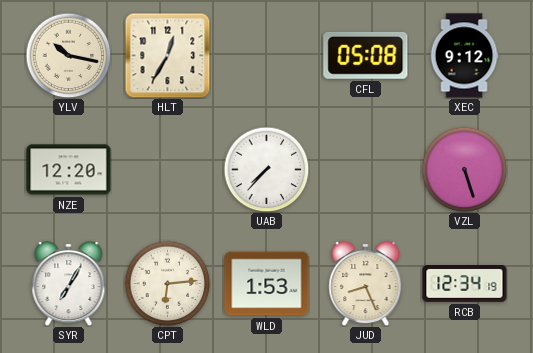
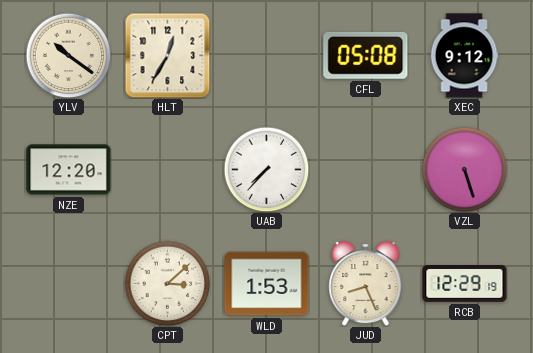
YLV: 10:17 -> 10:21
SYR: 7:05 -> none
CPT: 6:14 -> 3:08
RCB: 12:34 -> 12:29
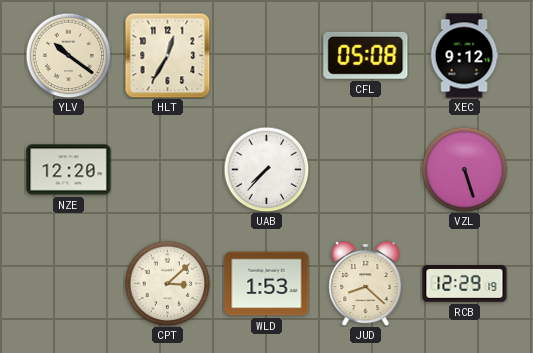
JUD: 8:26 -> 8:22
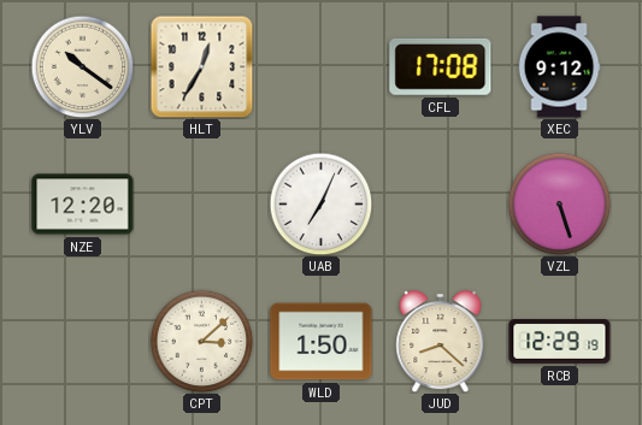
CFL: 05:08 -> 17:08
UAB: 7:37 -> 7:04
WLD: 1:53 -> 1:50
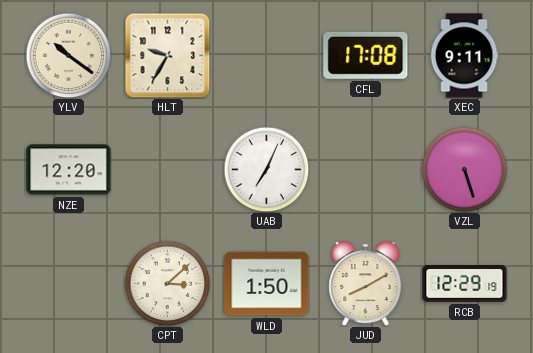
HLT: 12:35 -> 9:35
XEC: 9:12 -> 9:11
JUD: 8:22 -> 8:10
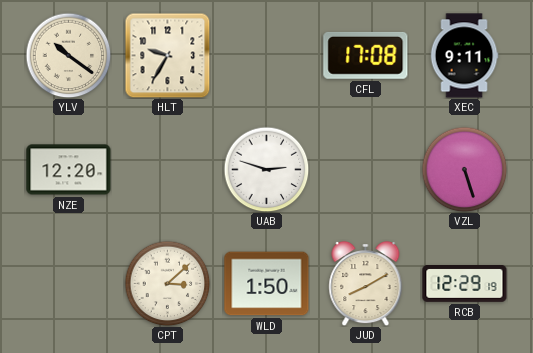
UAB: 7:04 -> 2:48
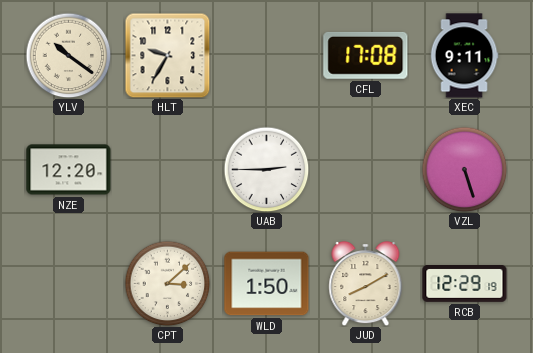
UAB: 2:48 -> 2:45
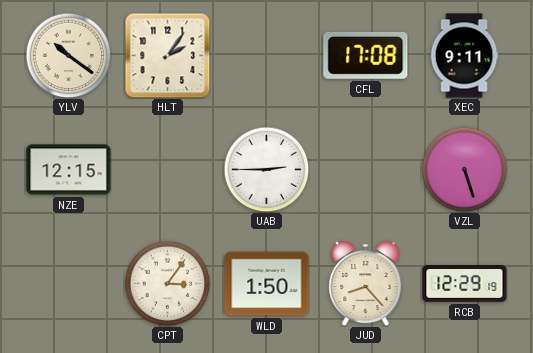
HLT: 9:35 -> 2:06
NZE: 12:20 -> 12:15
CPT: 3:08 -> 3:06
JUD: 8:10 -> 8:23
